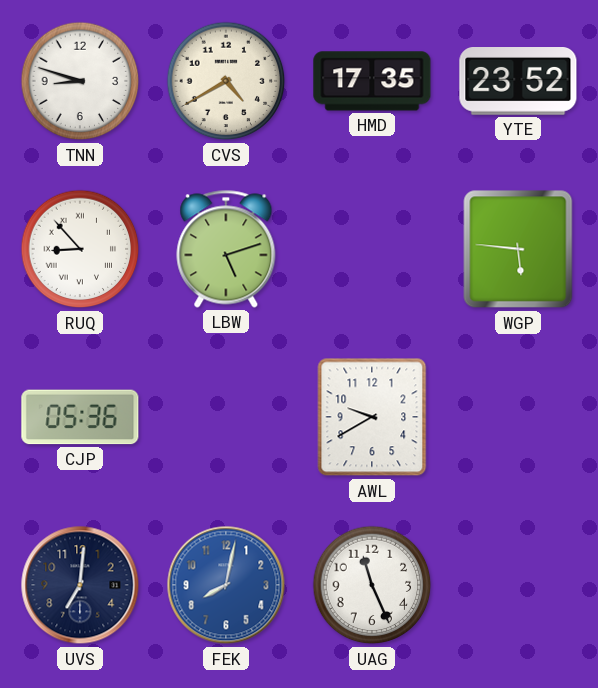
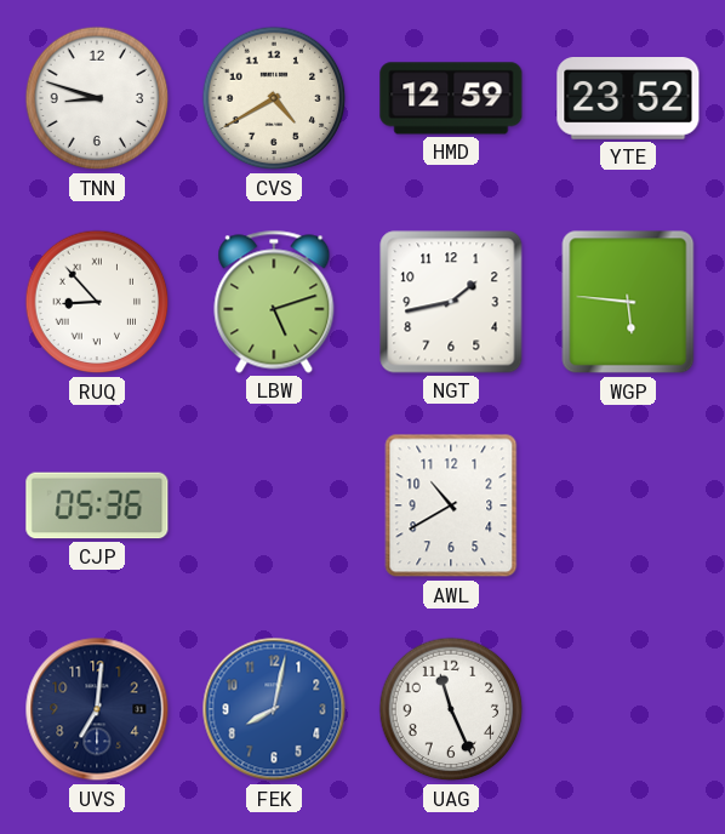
HMD: 17:35 -> 12:59
NGT: none -> 1:43
AWL: 9:40 -> 10:40
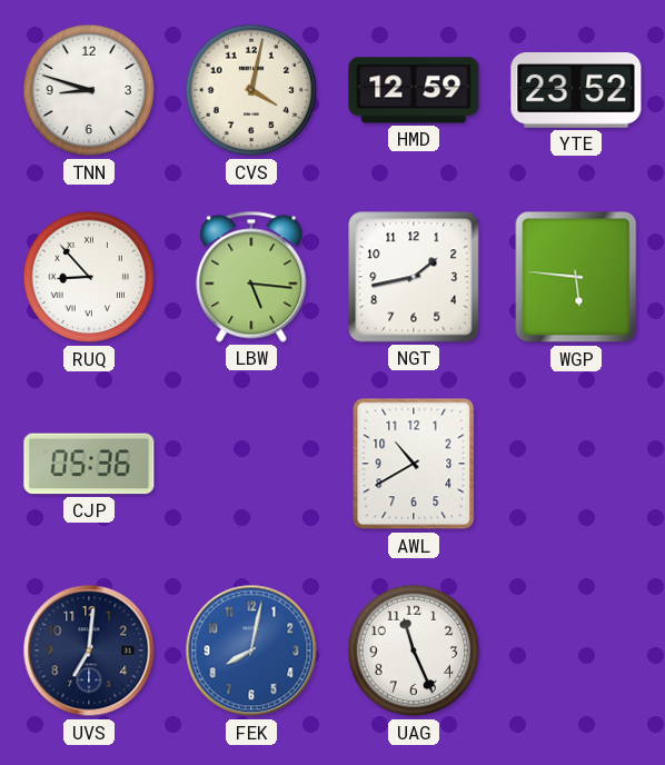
CVS: 4:40 -> 4:02
LBW: 5:12 -> 5:16
